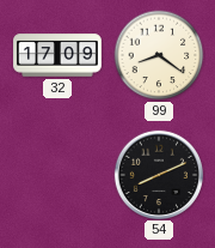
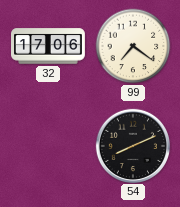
32: 17:09 -> 17:06
99: 8:21 -> 7:21
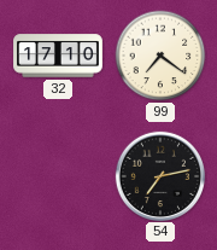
32: 17:06 -> 17:10
54: 8:11 -> 7:13
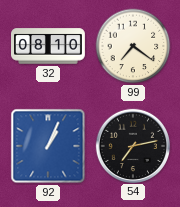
32: 17:10 -> 08:10
92: none -> 1:04
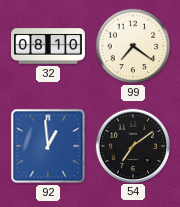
92: 1:04 -> 12:59
54: 7:13 -> 7:09
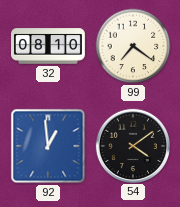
54: 7:09 -> 4:09
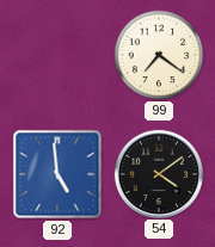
32: 08:10 -> none
92: 12:59 -> 4:59
